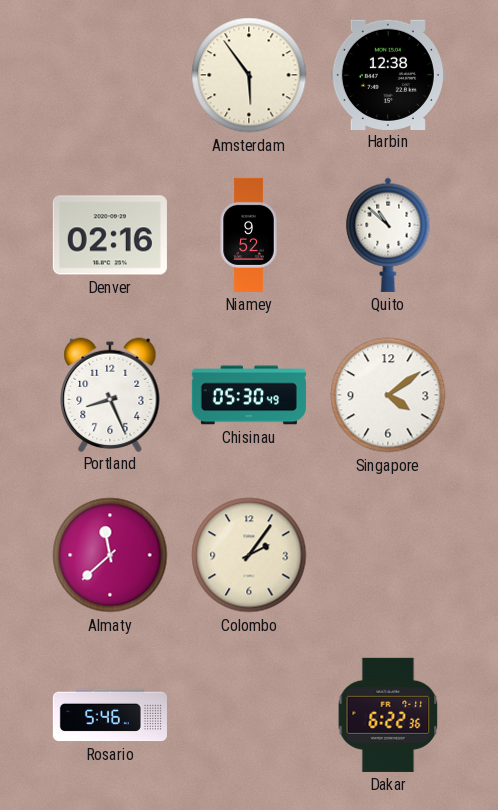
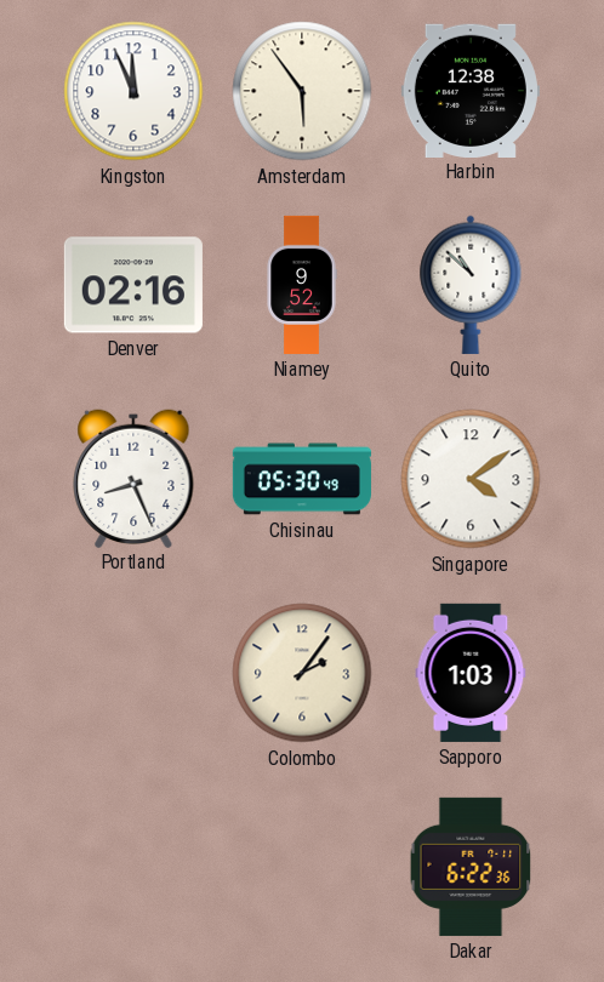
Kingston: none -> 11:56
Almaty: 11:38 -> none
Sapporo: none -> 1:03
Rosario: 5:46 -> none
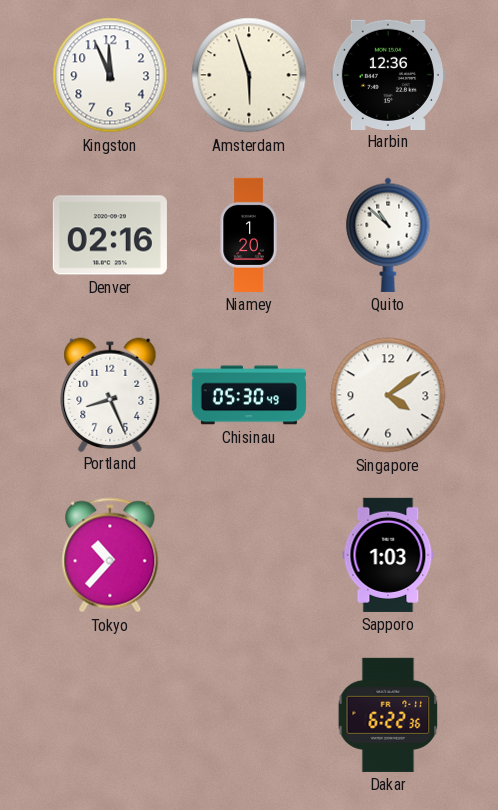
Amsterdam: 5:54 -> 5:57
Harbin: 12:38 -> 12:36
Niamey: 9:52 -> 1:20
Tokyo: none -> 10:37
Colombo: 2:06 -> none
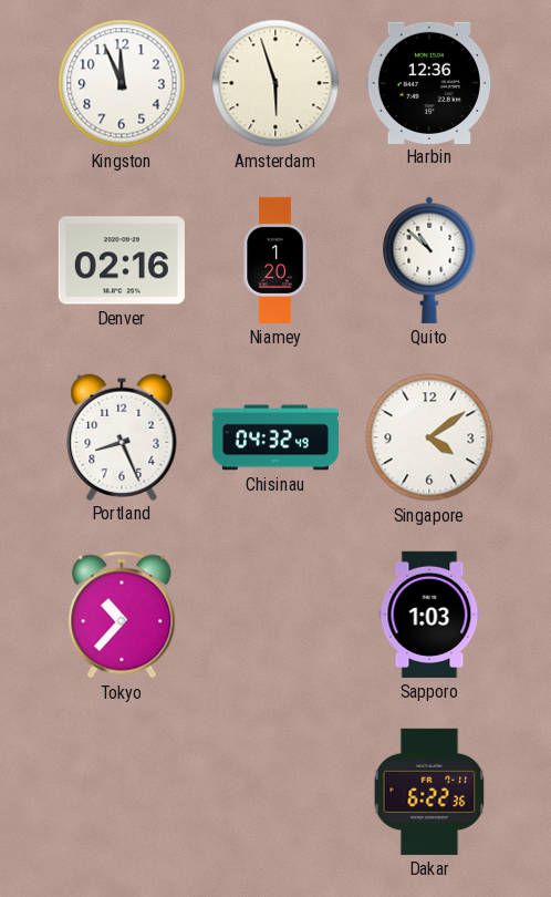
Chisinau: 05:30 -> 04:32
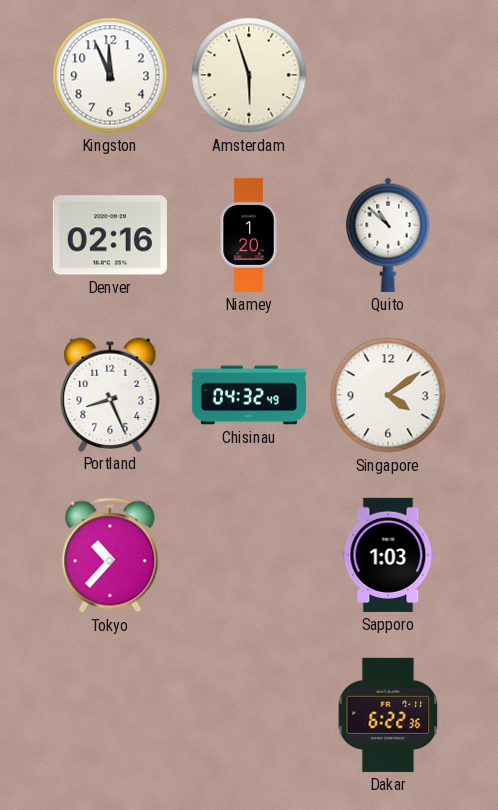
Harbin: 12:36 -> none
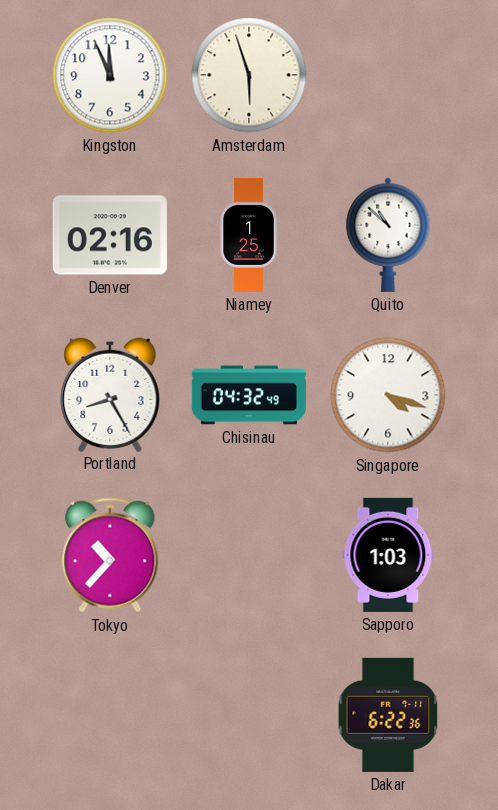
Niamey: 1:20 -> 1:25
Portland: 8:26 -> 8:25
Singapore: 4:09 -> 4:18
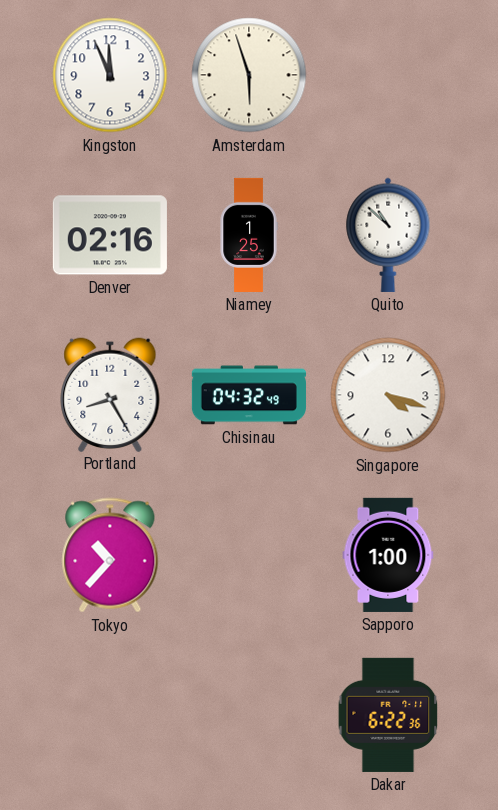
Sapporo: 1:03 -> 1:00
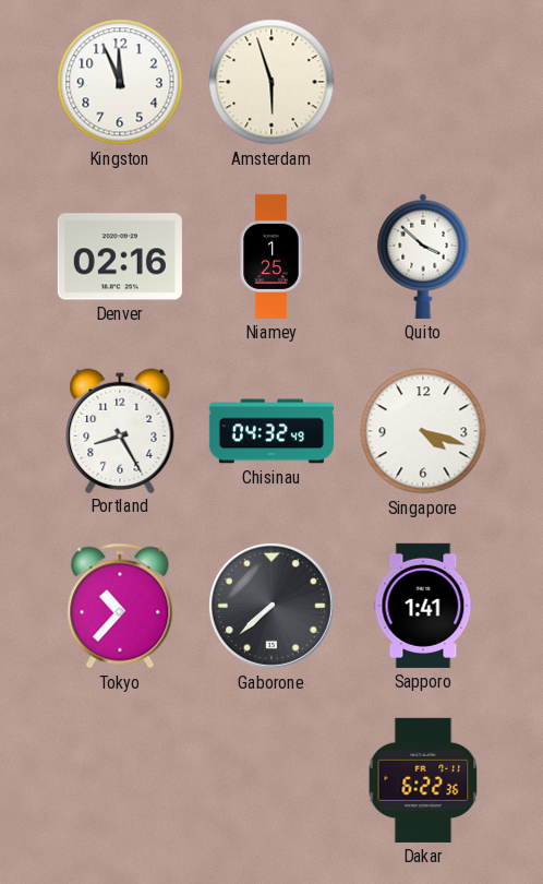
Quito: 10:52 -> 3:52
Gaborone: none -> 7:38
Sapporo: 1:00 -> 1:41
